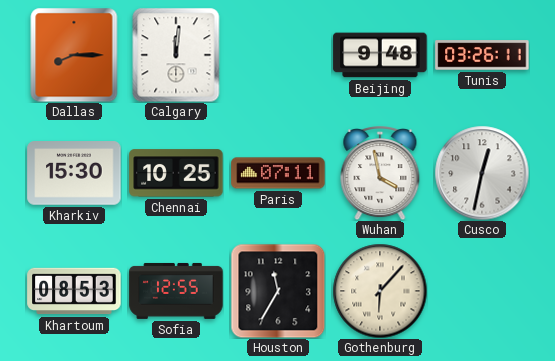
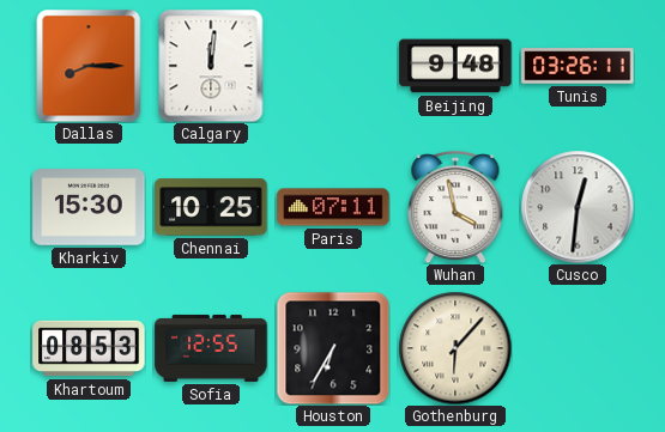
Cusco: 12:32 -> 12:31
Houston: 11:35 -> 6:35
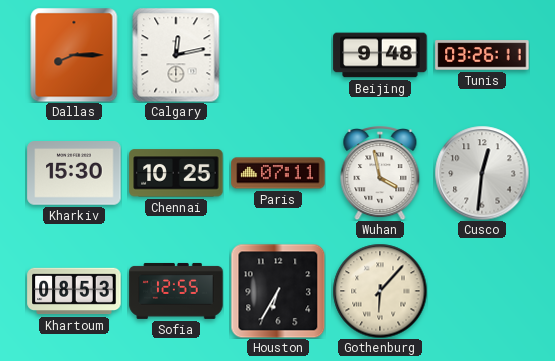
Calgary: 12:01 -> 12:13
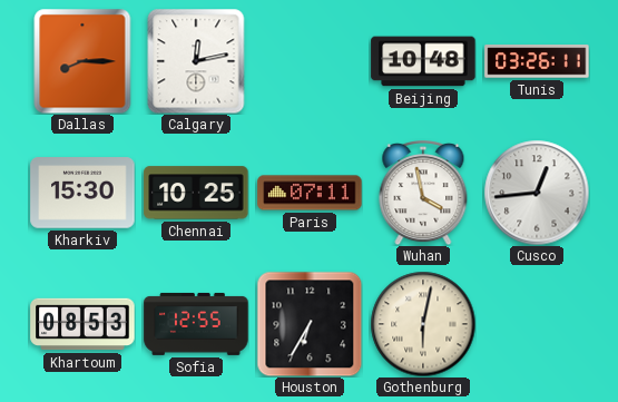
Beijing: 9:48 -> 10:48
Cusco: 12:31 -> 12:44
Gothenburg: 6:07 -> 6:02
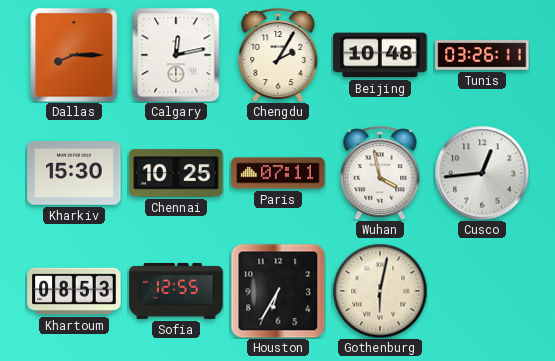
Chengdu: none -> 2:05
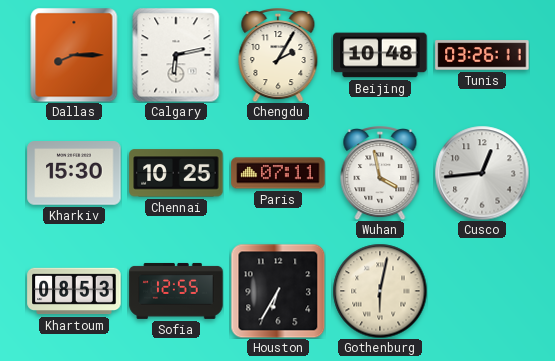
Calgary: 12:13 -> 6:13
